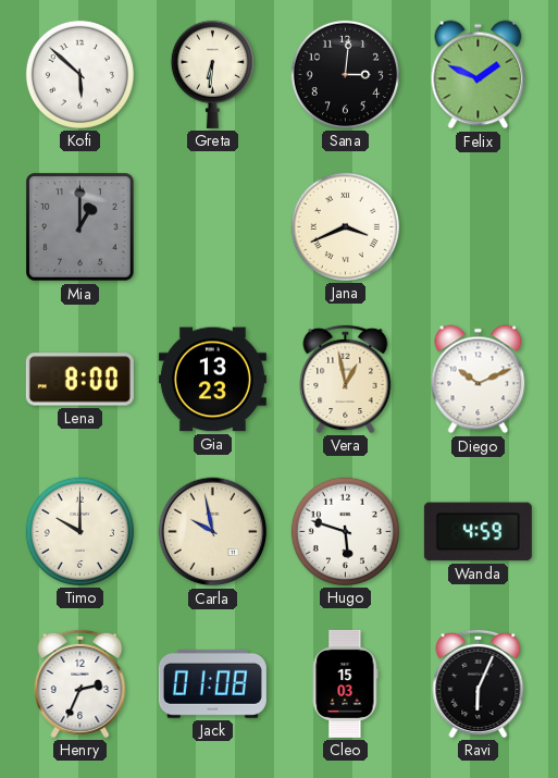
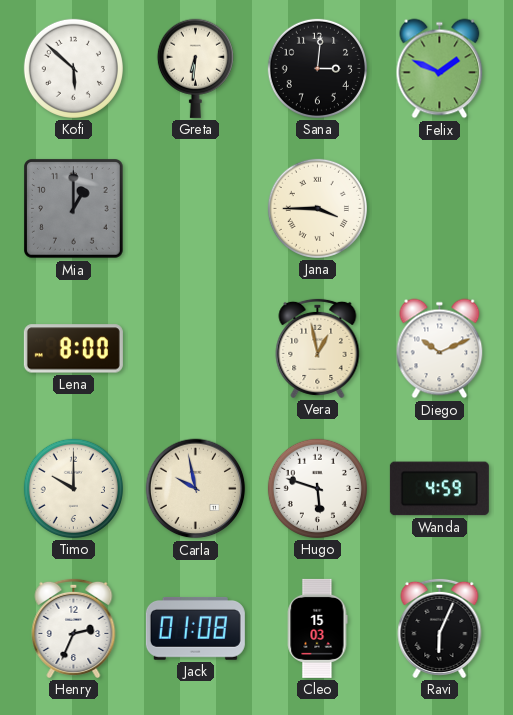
Jana: 3:41 -> 3:45
Gia: 13:23 -> none
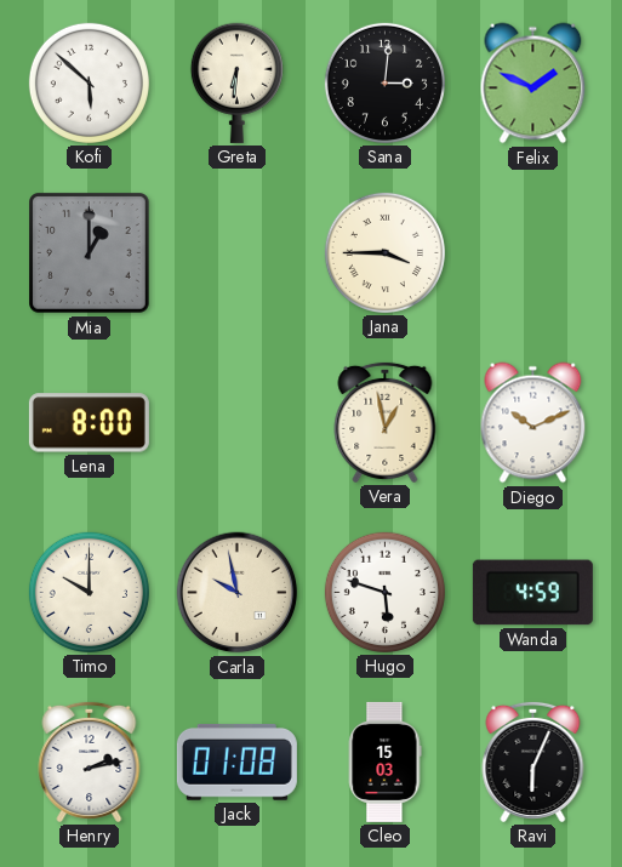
Henry: 2:34 -> 2:13
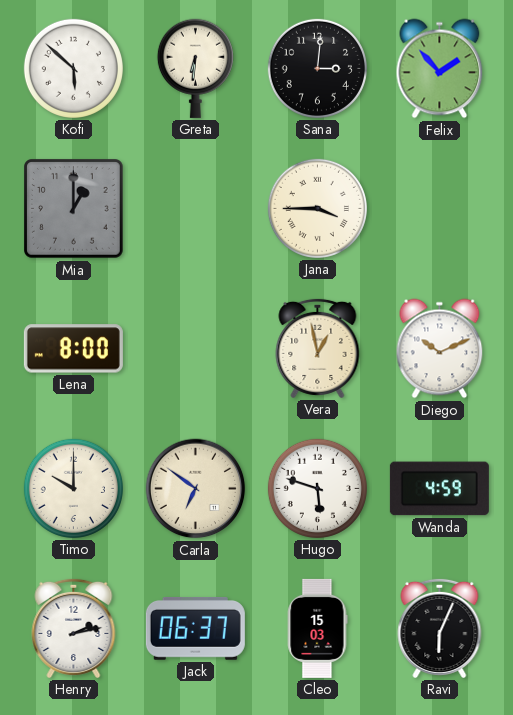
Felix: 1:49 -> 1:53
Carla: 9:58 -> 6:51
Jack: 01:08 -> 06:37
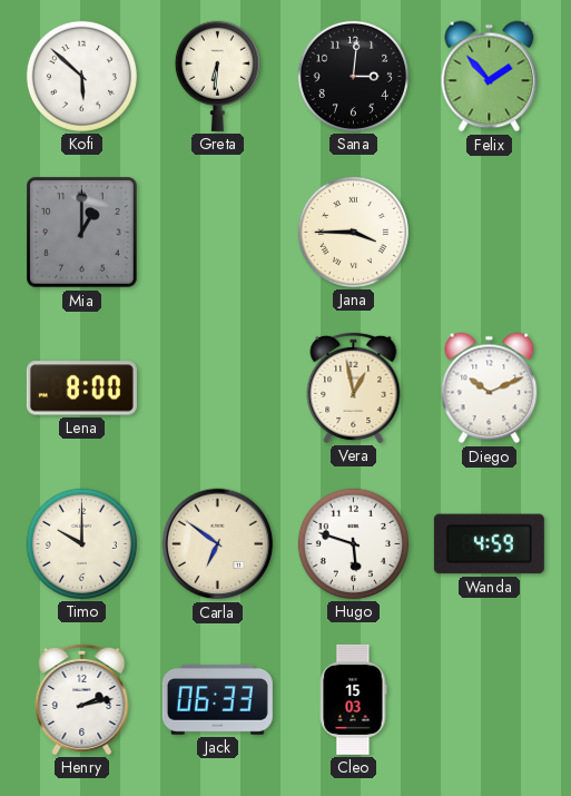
Jack: 06:37 -> 06:33
Ravi: 6:04 -> none
